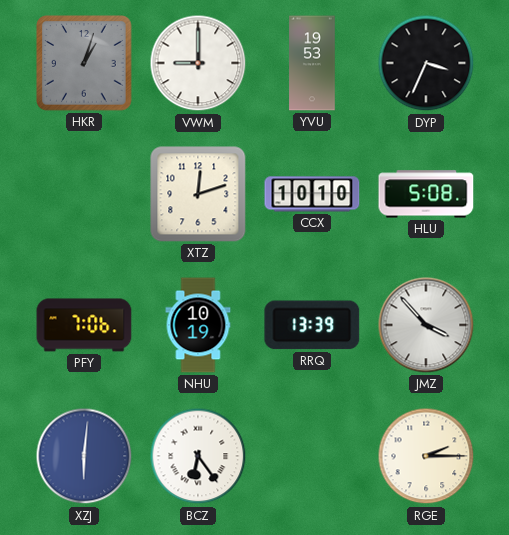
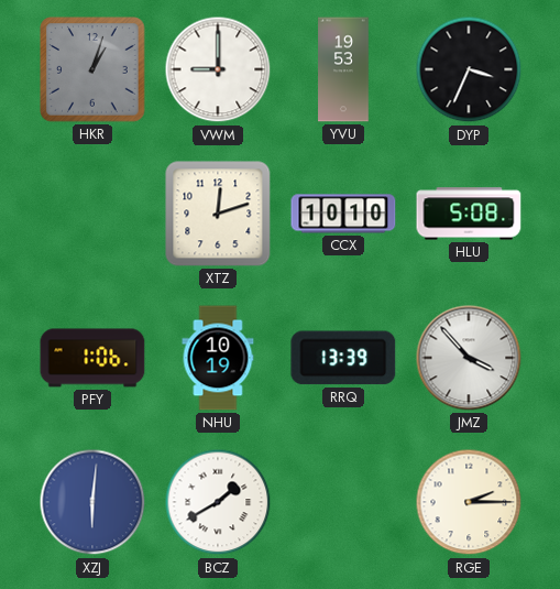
PFY: 7:06 -> 1:06
BCZ: 6:24 -> 1:40
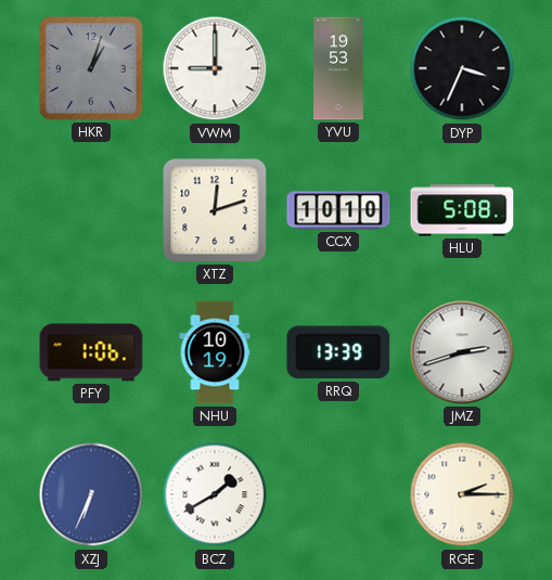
JMZ: 3:53 -> 2:42
XZJ: 6:01 -> 6:34
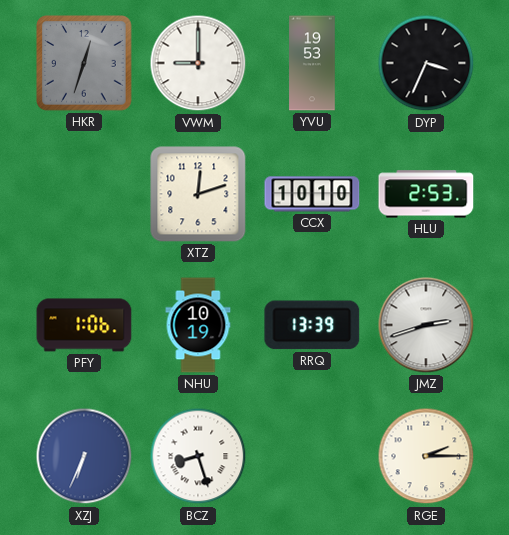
HKR: 1:03 -> 12:33
HLU: 5:08 -> 2:53
BCZ: 1:40 -> 8:27
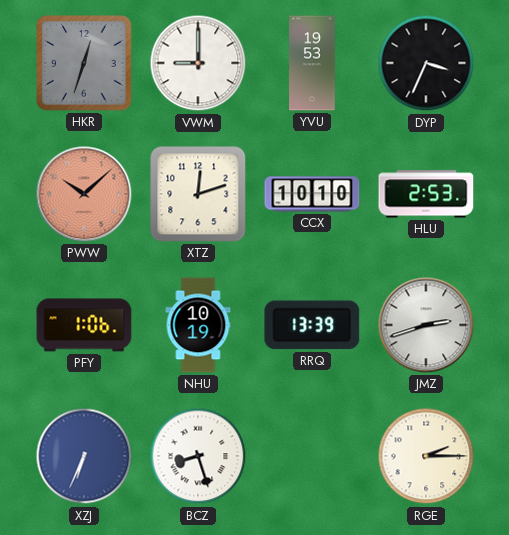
PWW: none -> 10:08
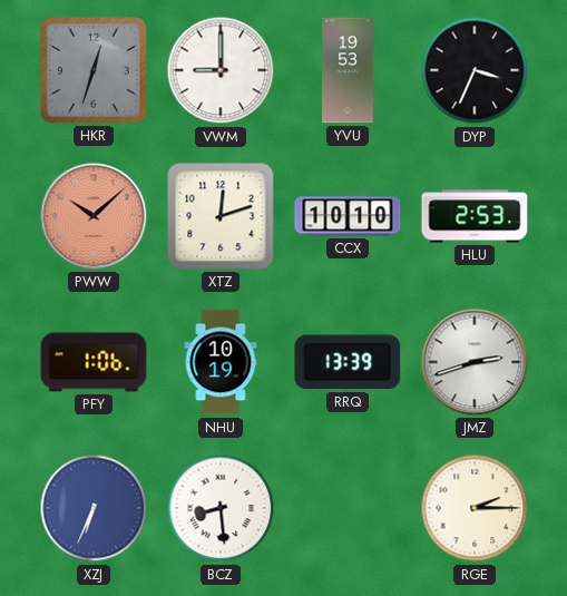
BCZ: 8:27 -> 8:29
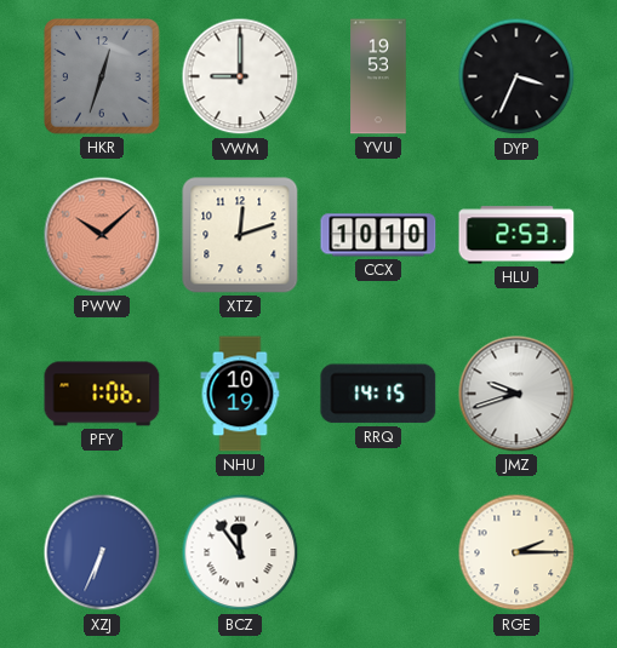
RRQ: 13:39 -> 14:15
JMZ: 2:42 -> 9:42
BCZ: 8:29 -> 11:54
